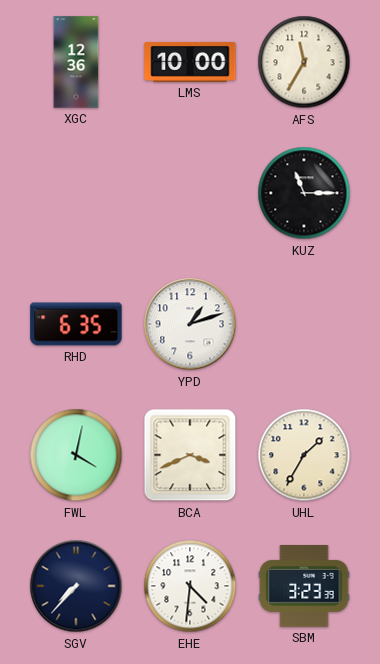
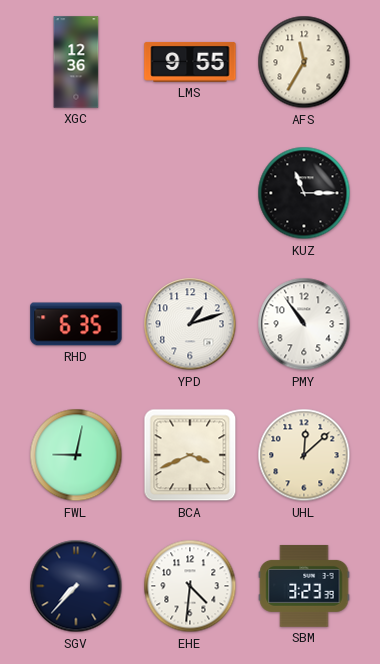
LMS: 10:00 -> 9:55
PMY: none -> 10:54
FWL: 4:02 -> 9:02
UHL: 1:35 -> 12:08
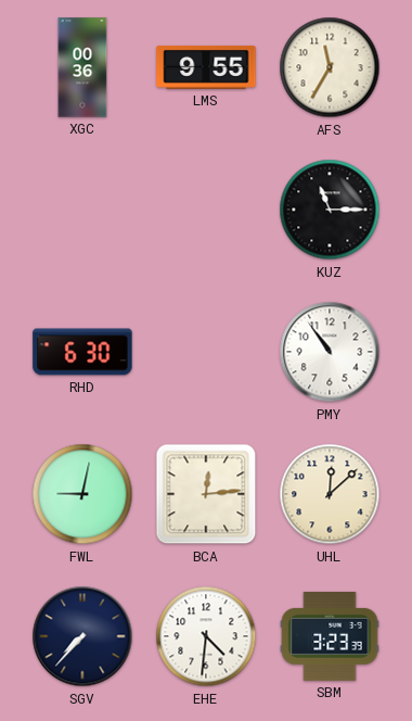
XGC: 12:36 -> 00:36
RHD: 6:35 -> 6:30
YPD: 1:12 -> none
BCA: 3:41 -> 12:14
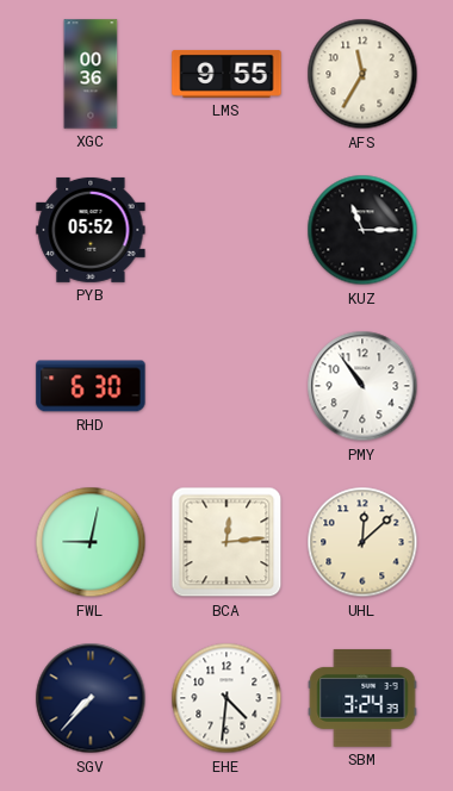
PYB: none -> 05:52
SBM: 3:23 -> 3:24
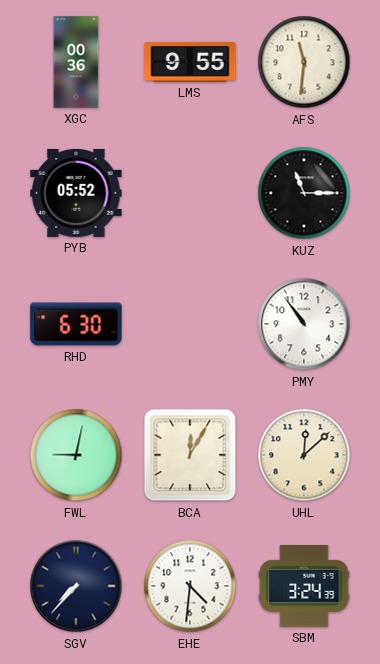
AFS: 11:35 -> 11:31
BCA: 12:14 -> 12:05
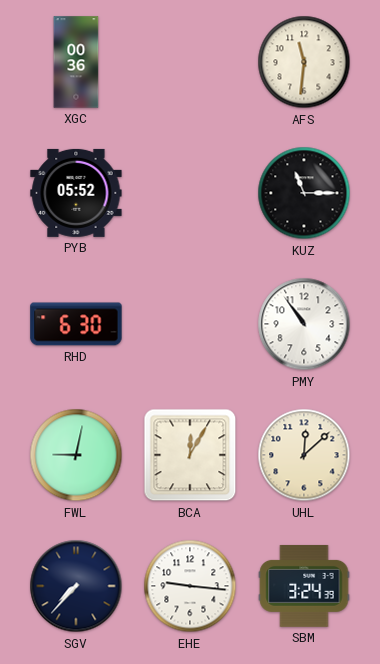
LMS: 9:55 -> none
EHE: 4:31 -> 9:16
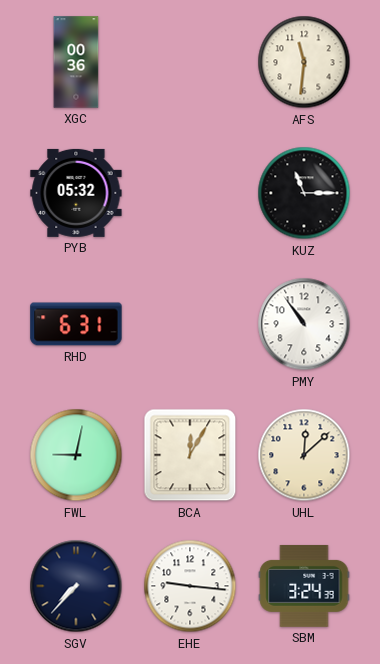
PYB: 05:52 -> 05:32
RHD: 6:30 -> 6:31
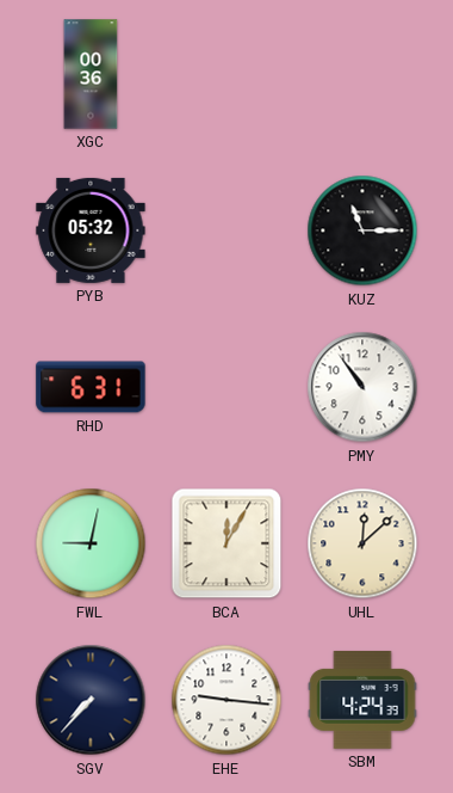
AFS: 11:31 -> none
SBM: 3:24 -> 4:24
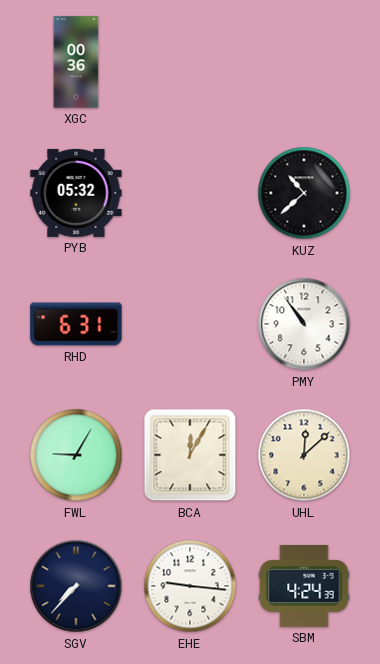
KUZ: 11:15 -> 10:38
FWL: 9:02 -> 9:05
